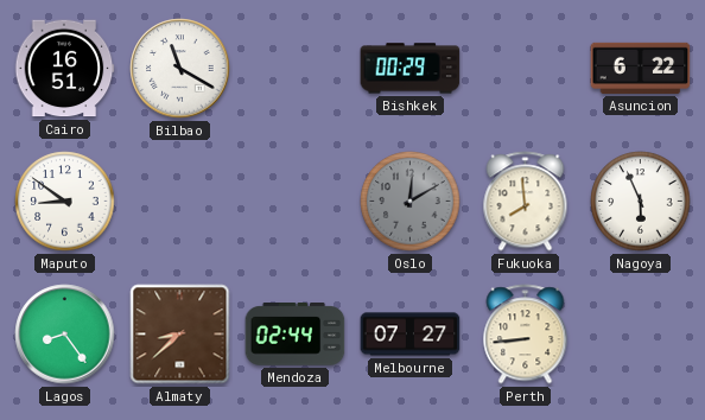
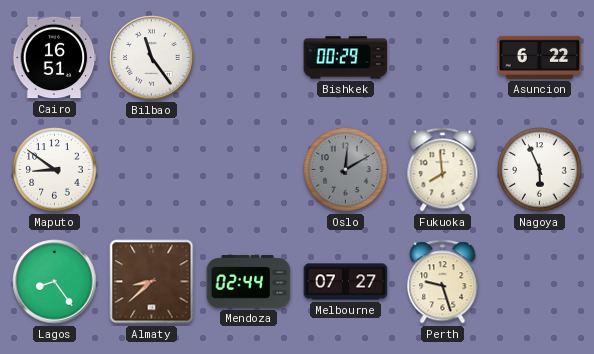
Bilbao: 11:20 -> 11:24
Perth: 8:44 -> 9:27
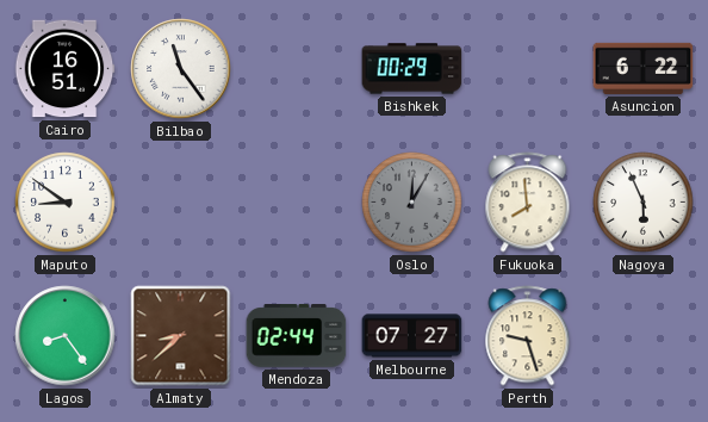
Oslo: 12:10 -> 12:05
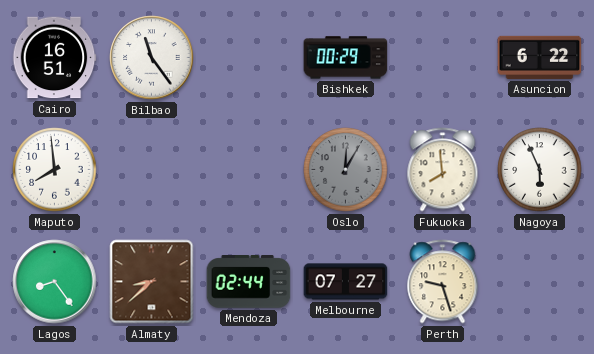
Maputo: 8:51 -> 7:59
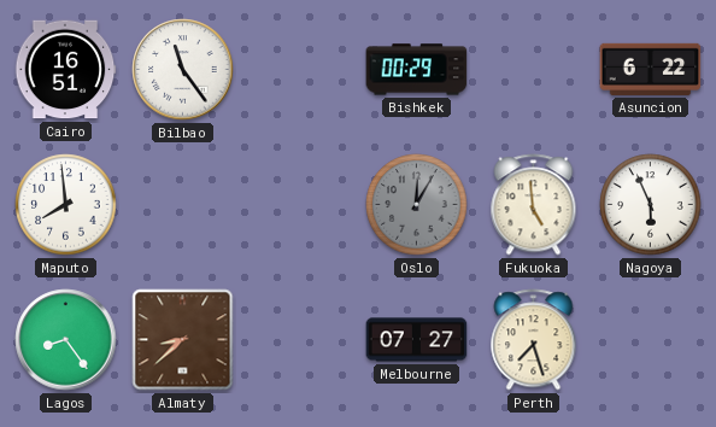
Fukuoka: 7:59 -> 4:59
Mendoza: 02:44 -> none
Perth: 9:27 -> 7:27
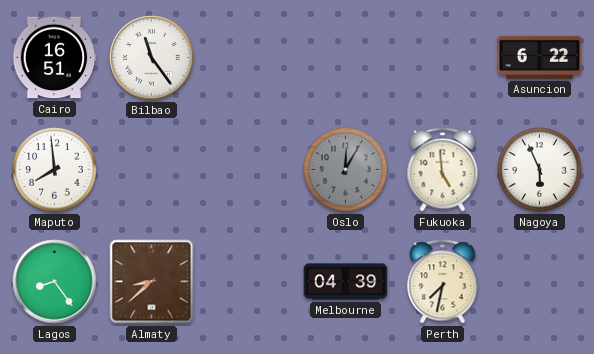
Bishkek: 00:29 -> none
Melbourne: 07:27 -> 04:39
Perth: 7:27 -> 7:32
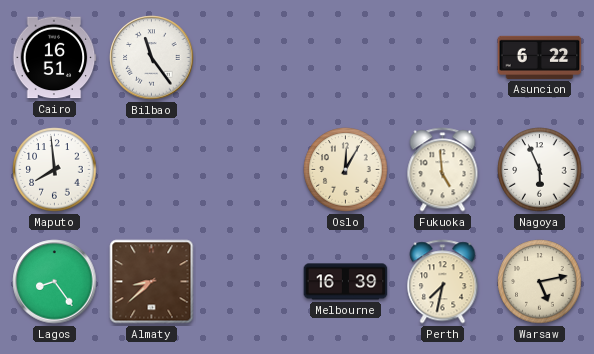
Oslo dial: grey -> cream
Melbourne: 04:39 -> 16:39
Warsaw: none -> 5:13
